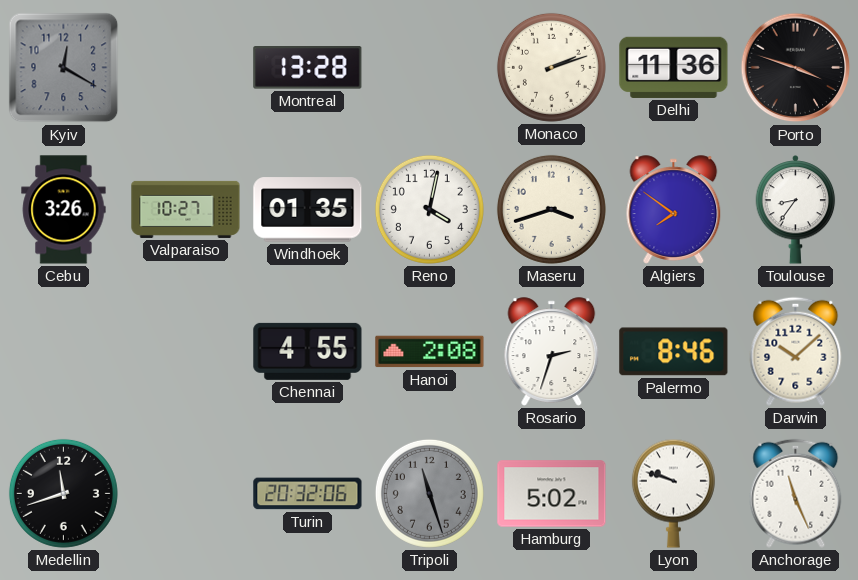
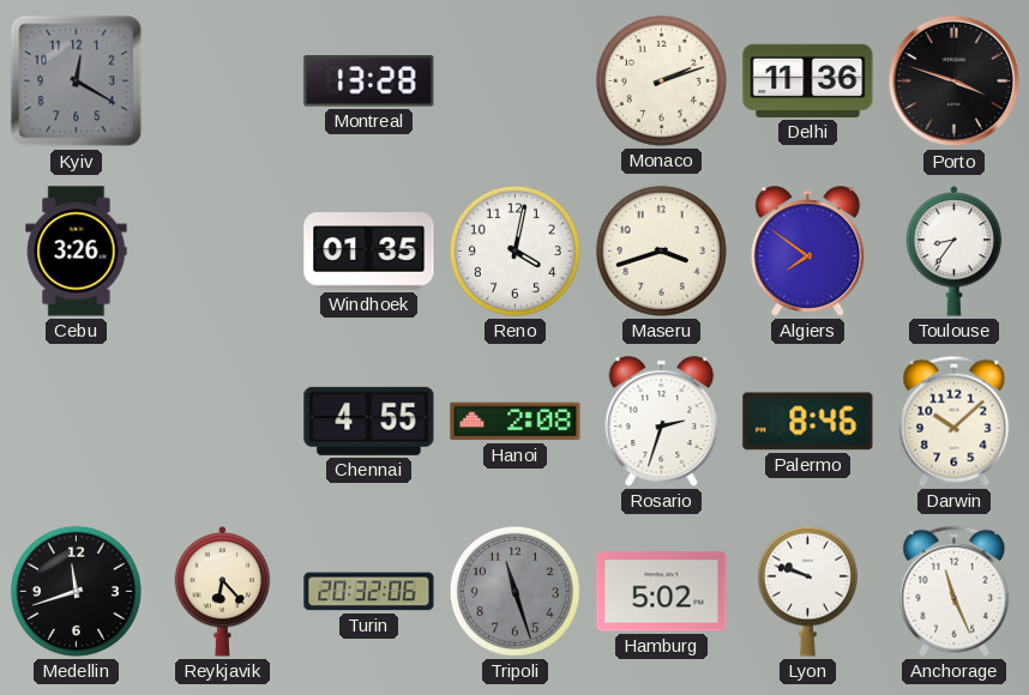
Valparaiso: 10:27 -> none
Reykjavik: none -> 6:23
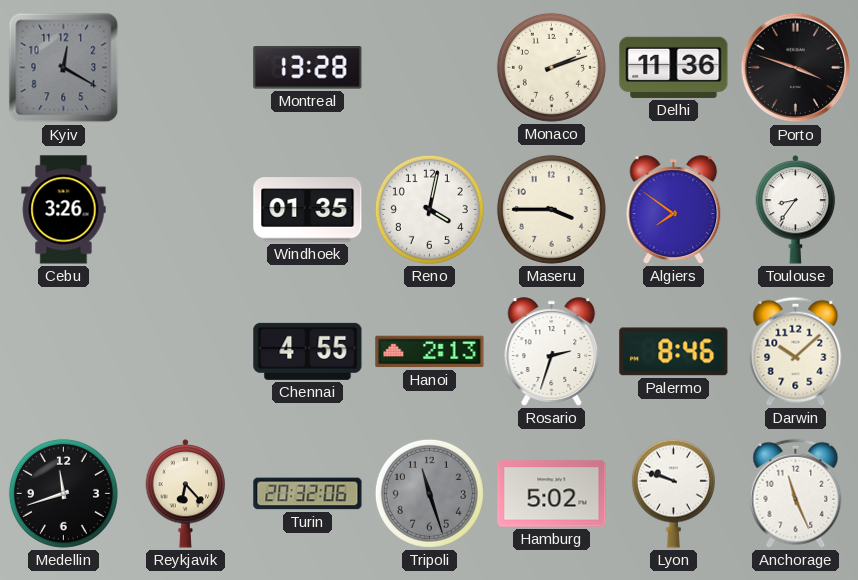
Maseru: 3:42 -> 3:45
Hanoi: 2:08 -> 2:13
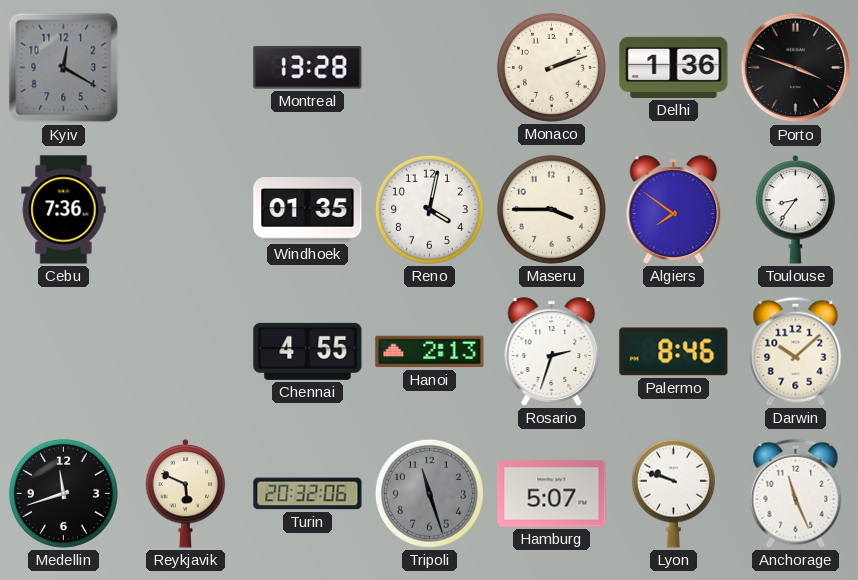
Delhi: 11:36 -> 1:36
Cebu: 3:26 -> 7:36
Reykjavik: 6:23 -> 5:49
Hamburg: 5:02 -> 5:07
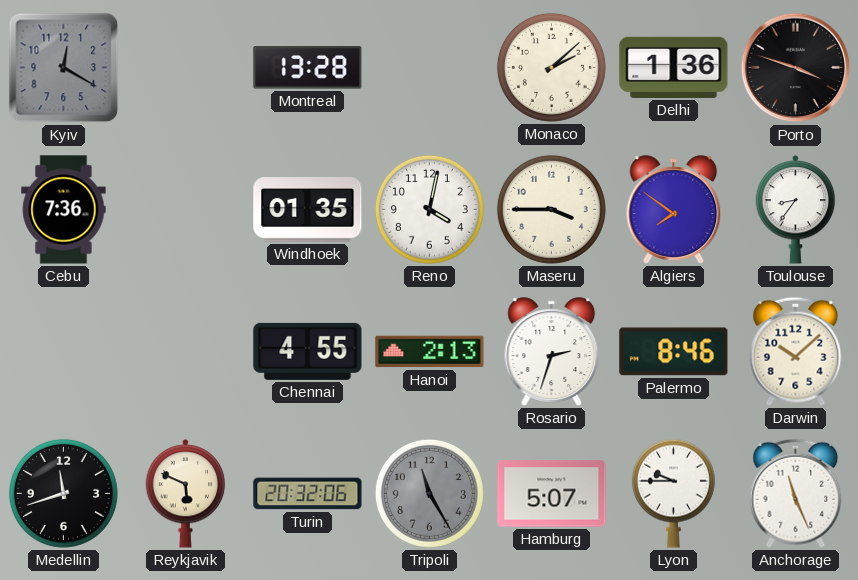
Monaco: 2:12 -> 2:08
Tripoli: 11:27 -> 11:25
Lyon: 9:48 -> 9:45
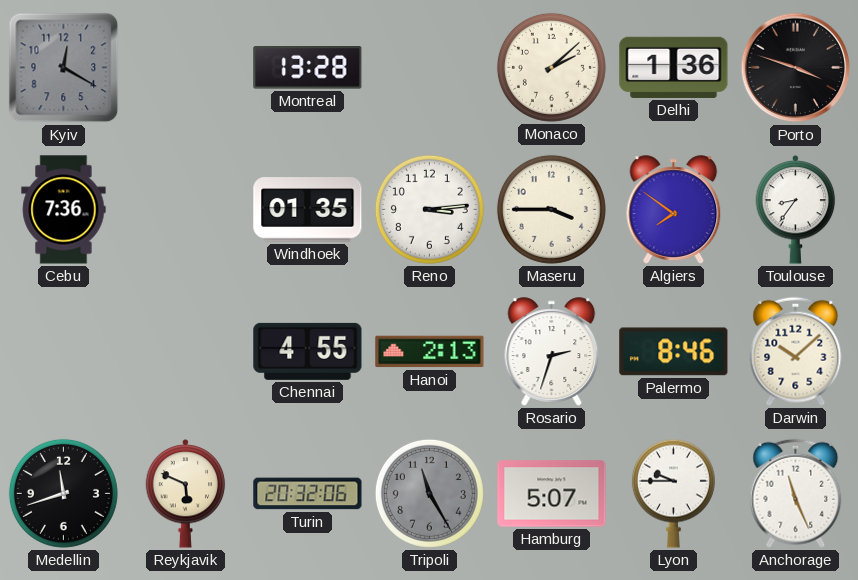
Reno: 4:02 -> 3:14
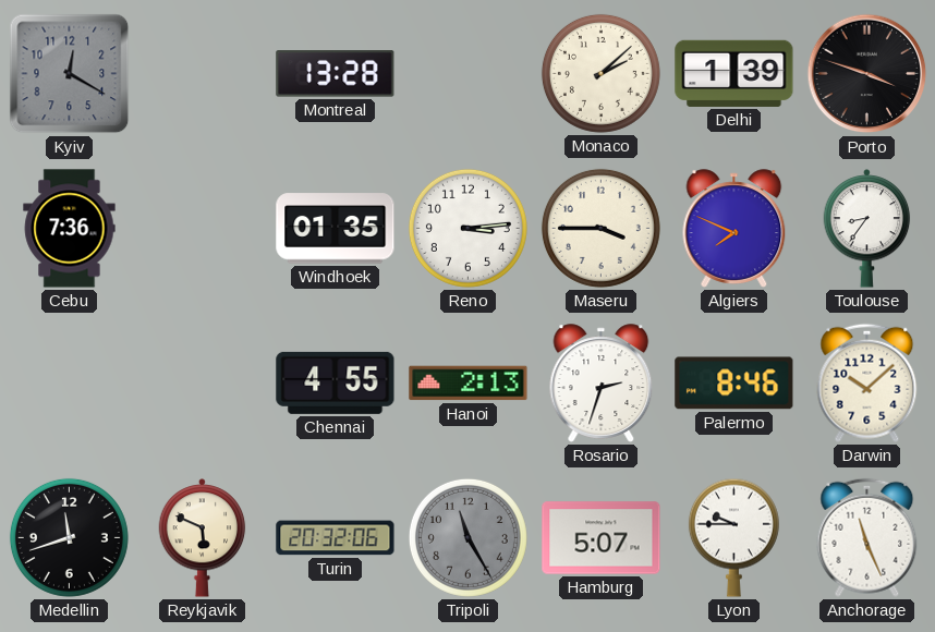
Delhi: 1:36 -> 1:39
Algiers: 7:51 -> 7:49
